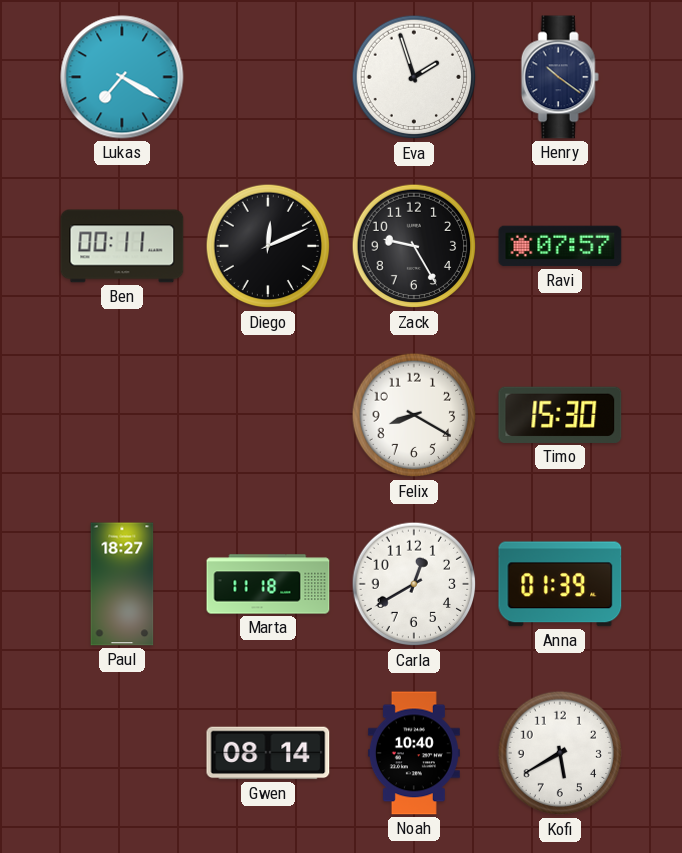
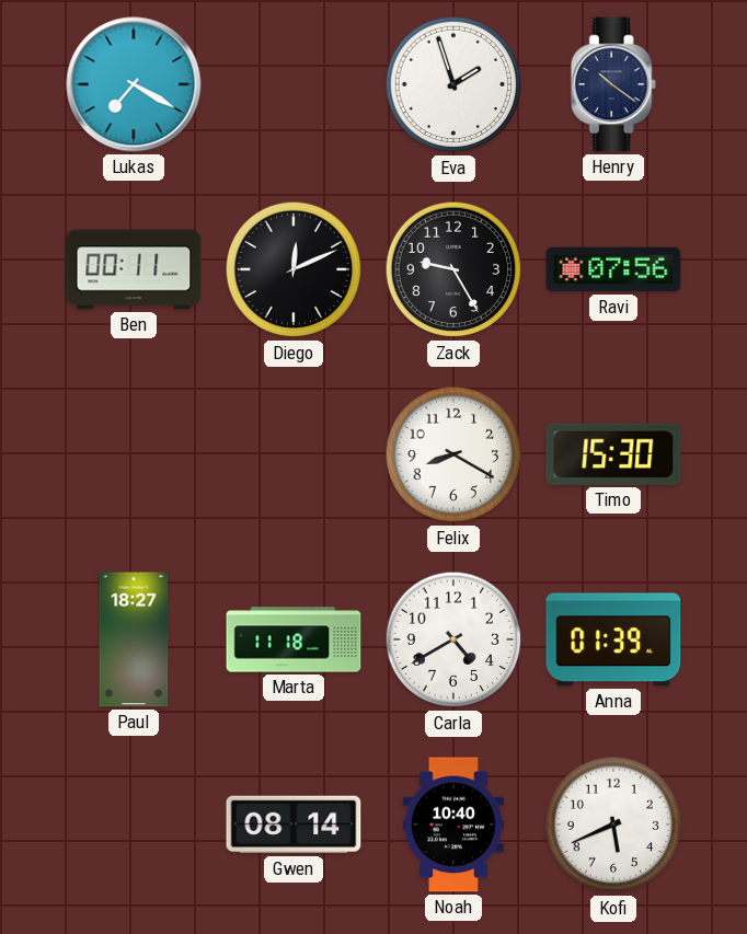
Ravi: 07:57 -> 07:56
Carla: 12:40 -> 4:40
Kofi: 5:40 -> 5:41
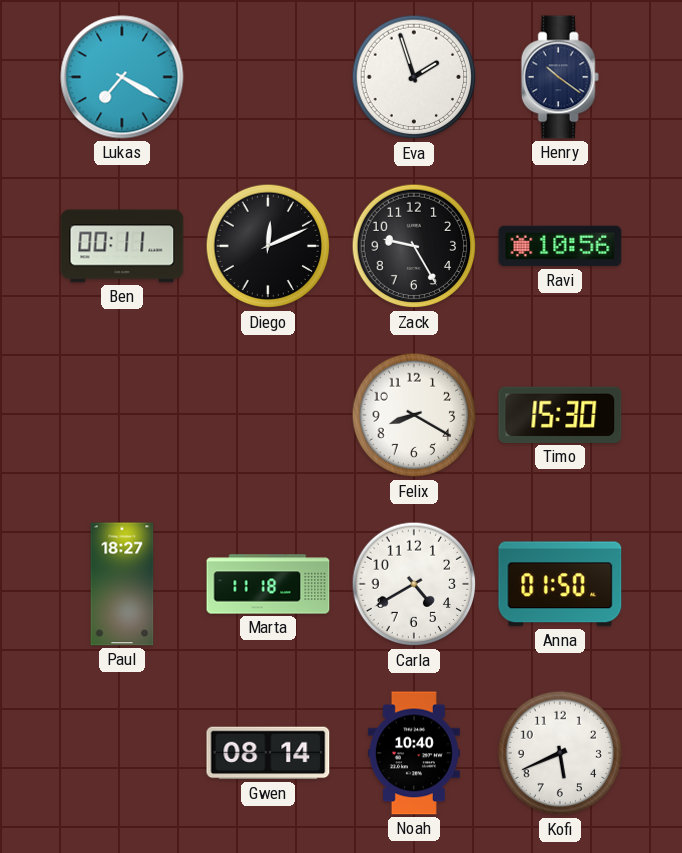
Ravi: 07:56 -> 10:56
Anna: 01:39 -> 01:50
